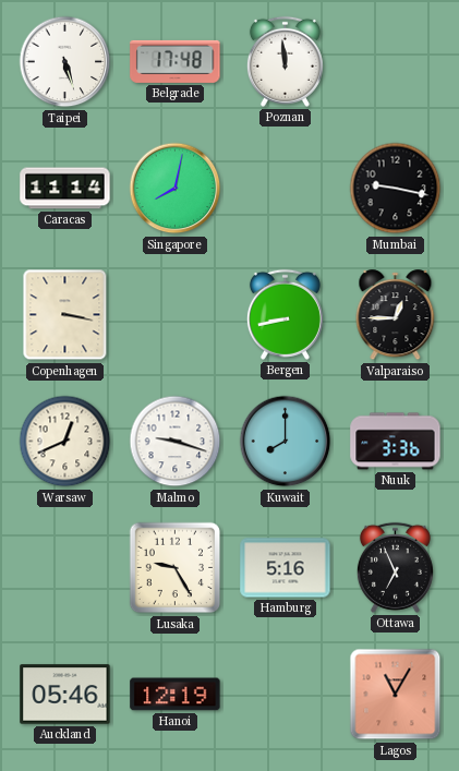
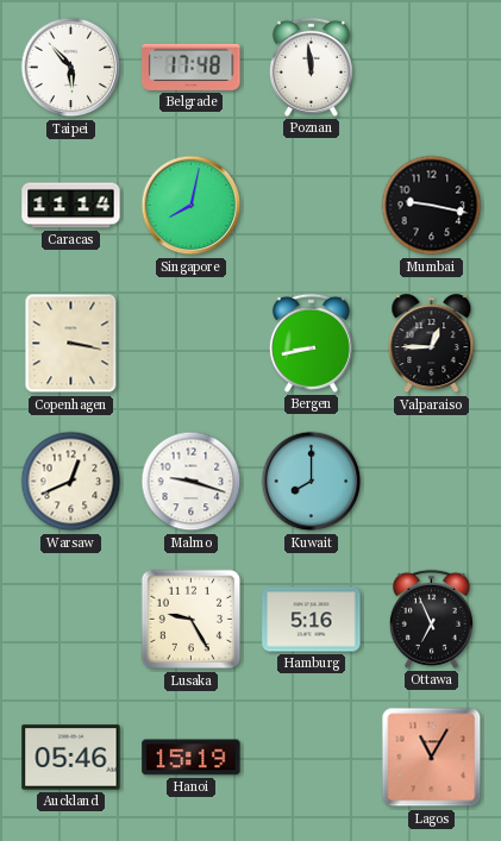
Taipei: 5:27 -> 5:53
Nuuk: 3:36 -> none
Hanoi: 12:19 -> 15:19
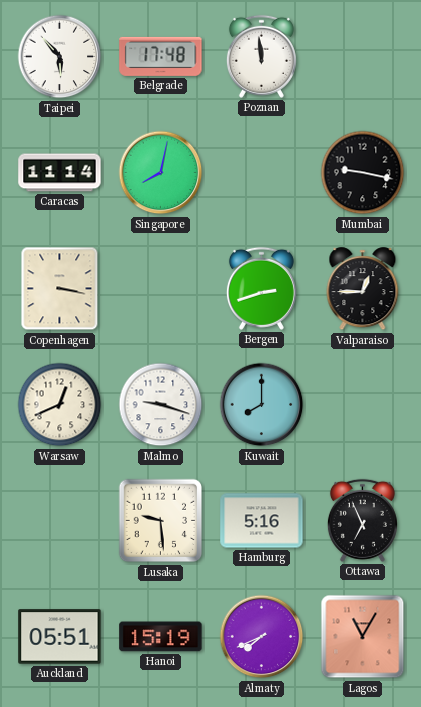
Bergen: 8:43 -> 2:42
Lusaka: 9:25 -> 9:29
Auckland: 05:46 -> 05:51
Almaty: none -> 7:41
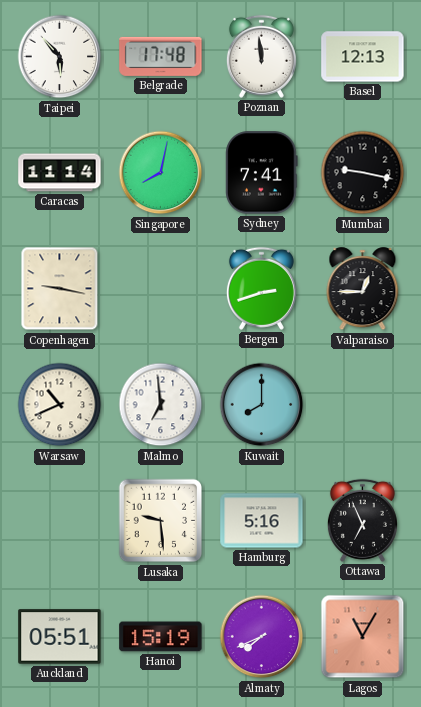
Basel: none -> 12:13
Sydney: none -> 7:41
Copenhagen: 3:17 -> 9:17
Warsaw: 12:41 -> 10:41
Malmo: 9:18 -> 6:59
